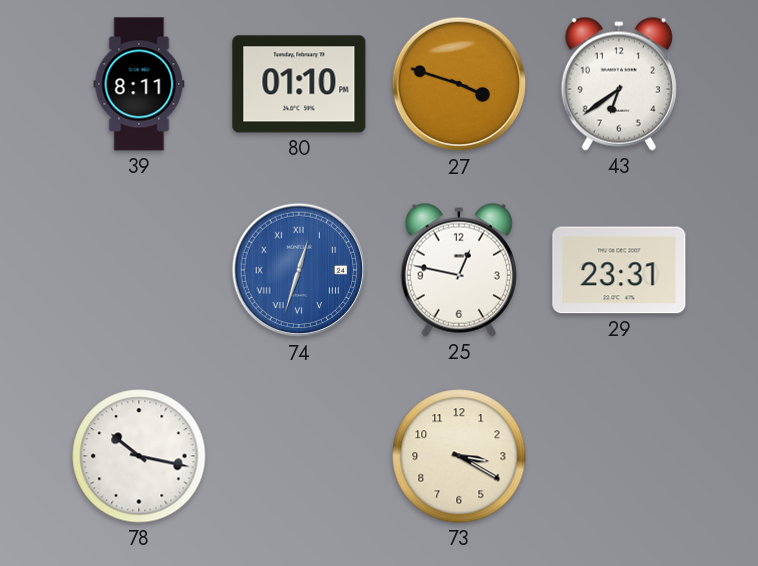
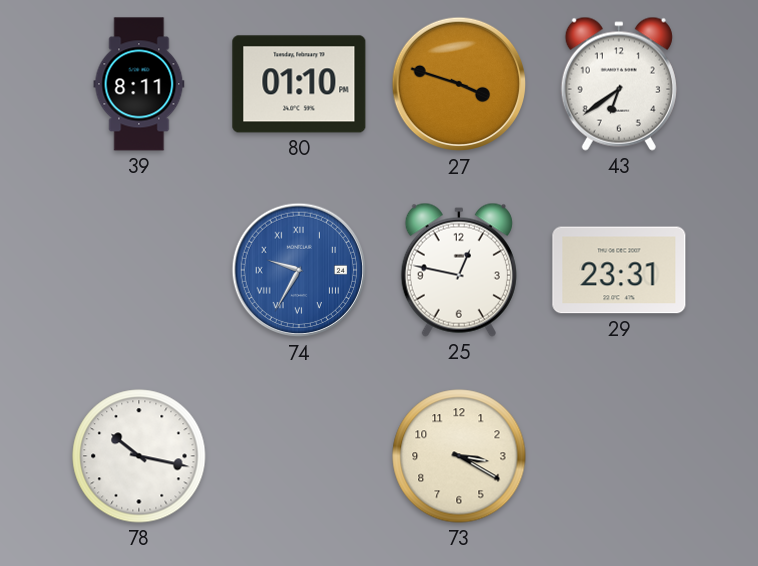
74: 12:33 -> 9:35
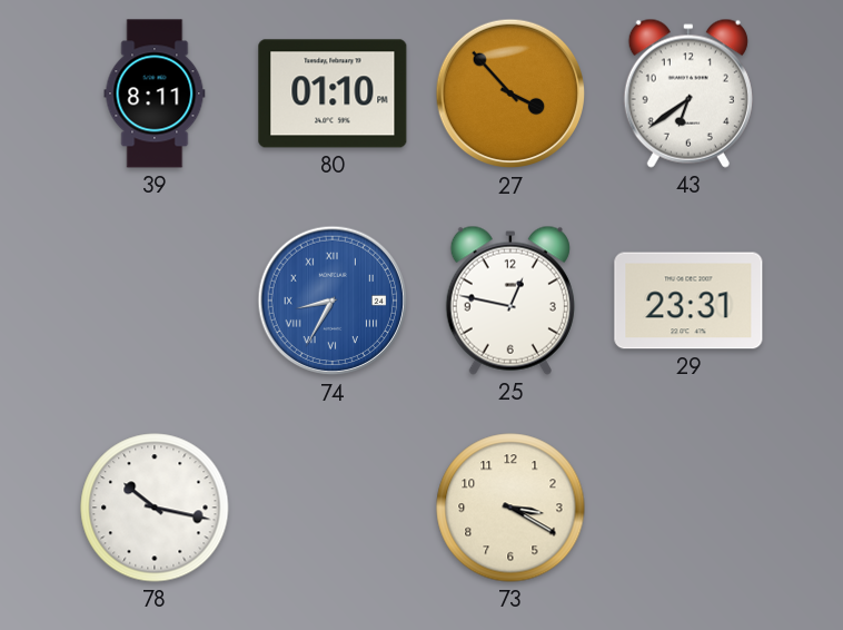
27: 3:48 -> 3:53
74: 9:35 -> 8:35
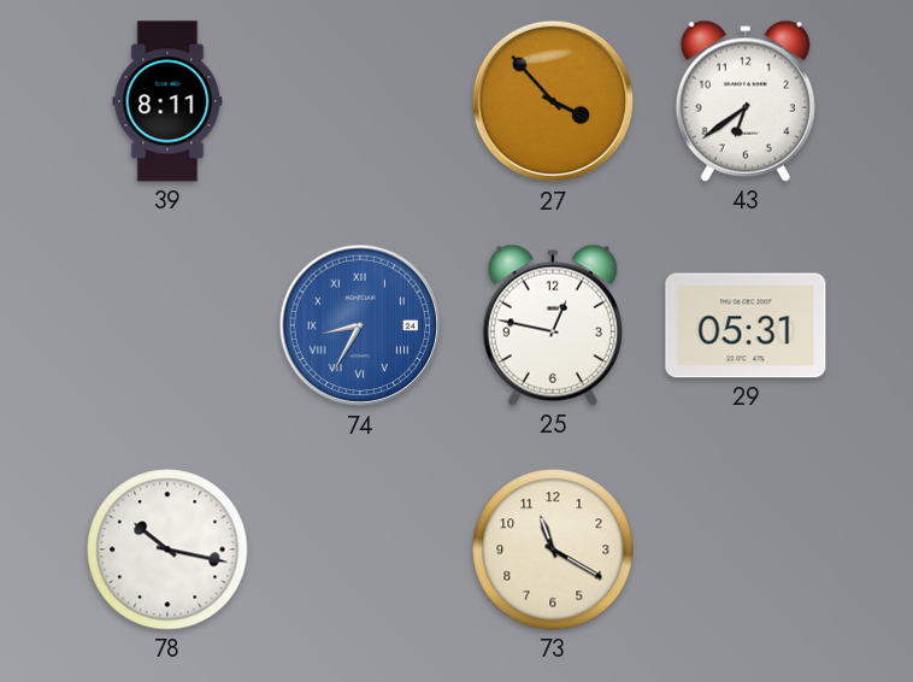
80: 01:10 -> none
29: 23:31 -> 05:31
73: 3:20 -> 11:20
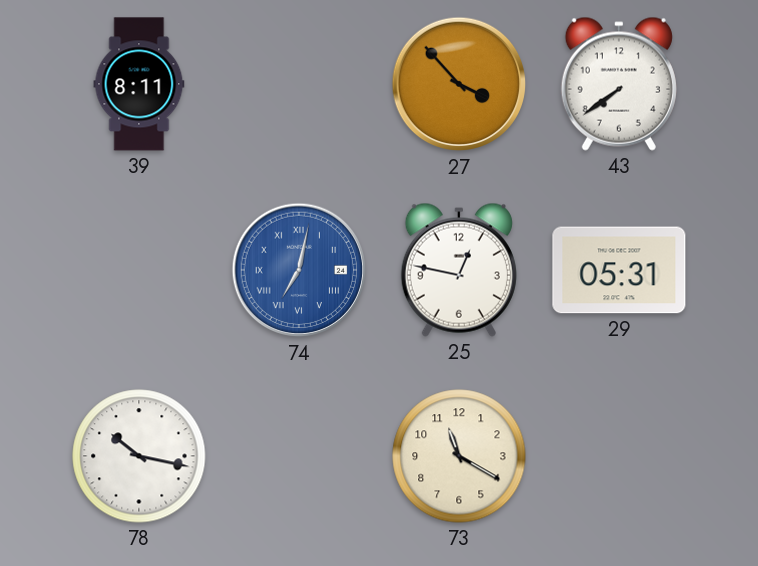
43: 6:39 -> 7:39
74: 8:35 -> 7:02
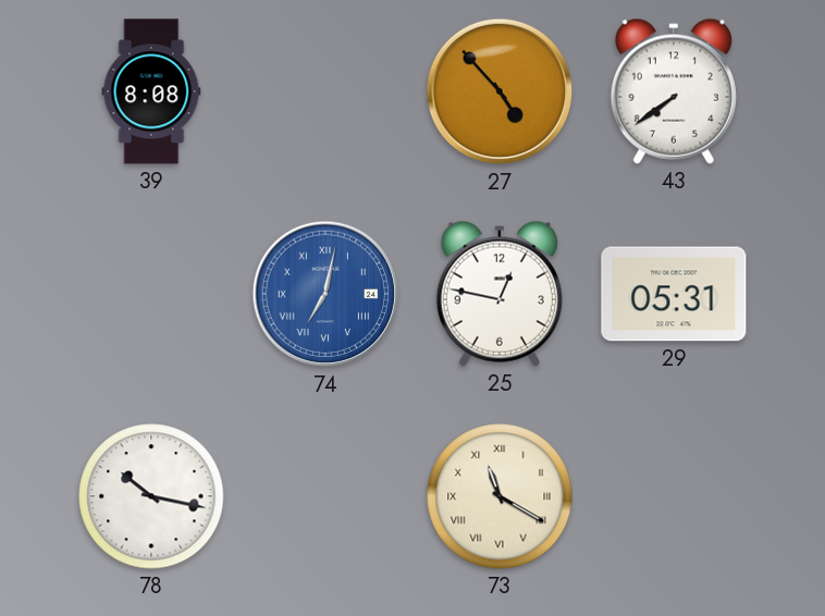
39: 8:11 -> 8:08
27: 3:53 -> 4:53
73 numerals: Arabic -> Roman
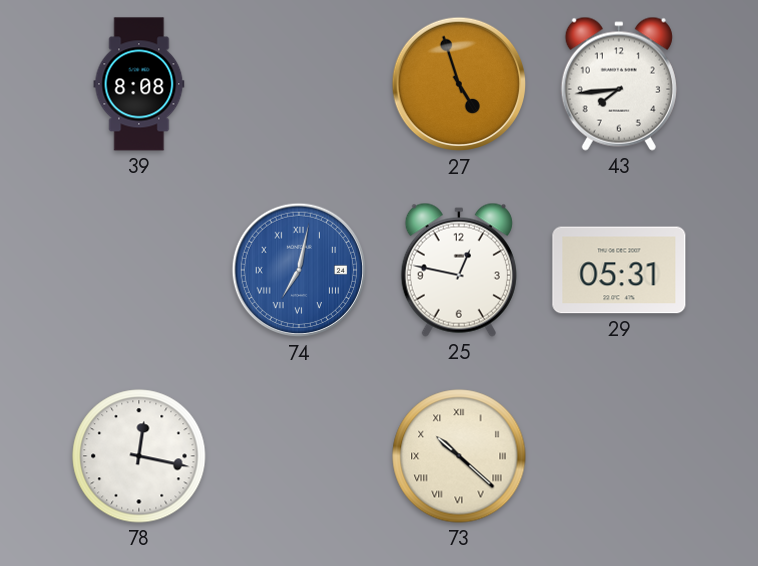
27: 4:53 -> 4:57
43: 7:39 -> 7:44
78: 10:17 -> 12:17
73: 11:20 -> 10:22
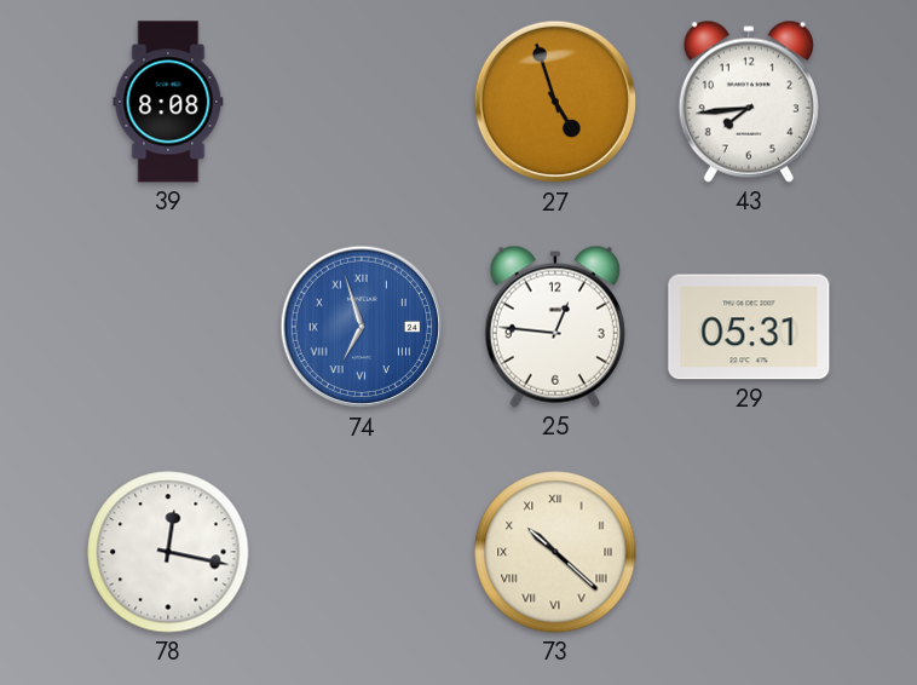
74: 7:02 -> 6:57
25: 12:47 -> 12:46
